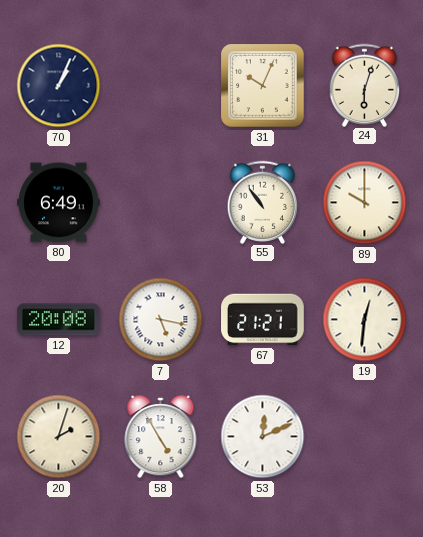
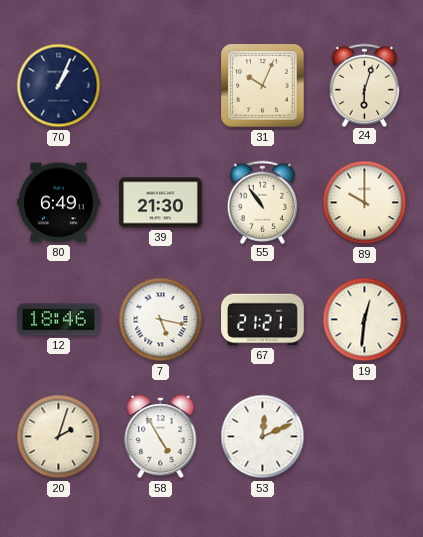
39: none -> 21:30
12: 20:08 -> 18:46
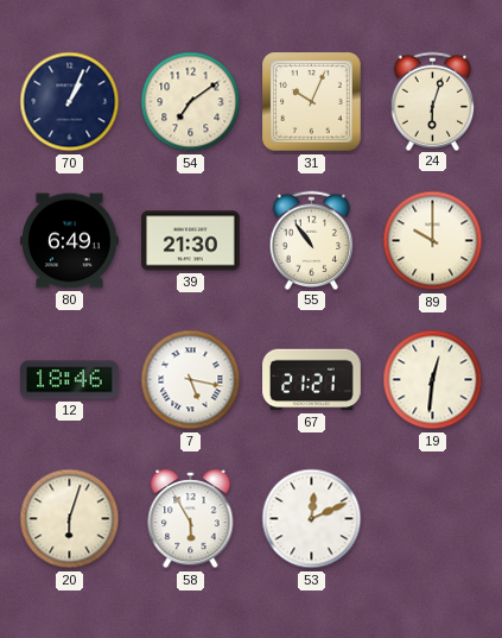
54: none -> 7:09
20: 2:03 -> 6:03
58: 4:55 -> 5:55
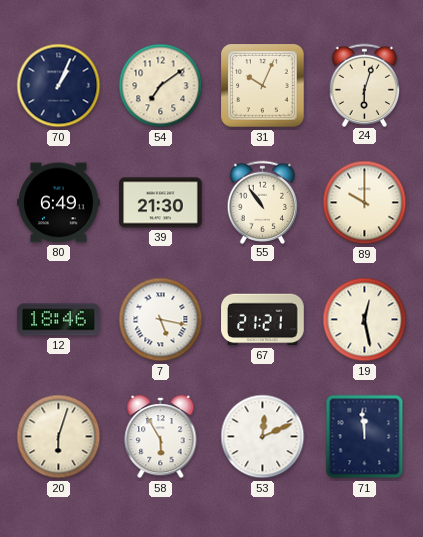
19: 12:31 -> 12:28
71: none -> 11:59
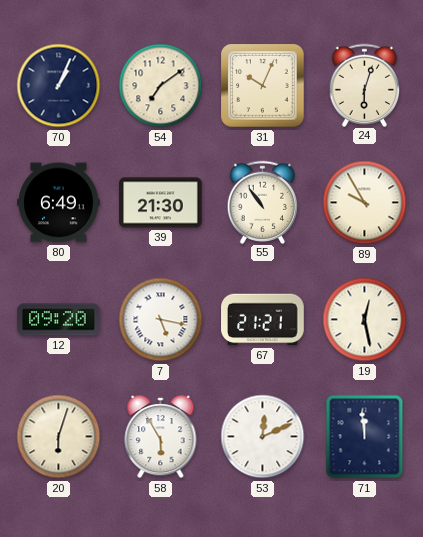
89: 10:00 -> 9:55
12: 18:46 -> 09:20
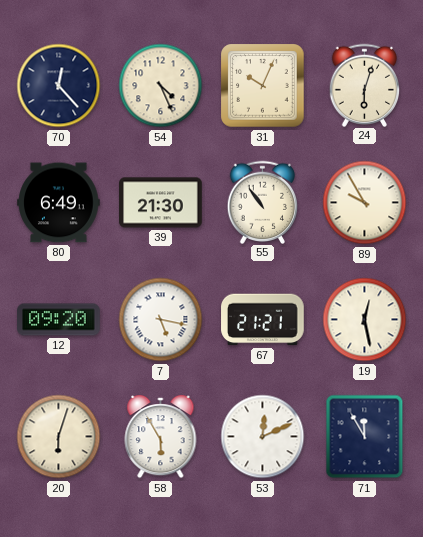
70: 1:04 -> 12:23
54: 7:09 -> 4:26
71: 11:59 -> 11:55
